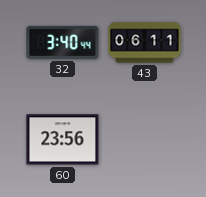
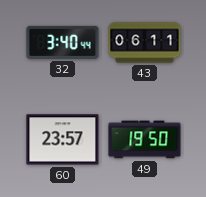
60: 23:56 -> 23:57
49: none -> 19:50
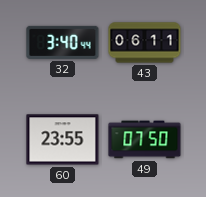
60: 23:57 -> 23:55
49: 19:50 -> 07:50
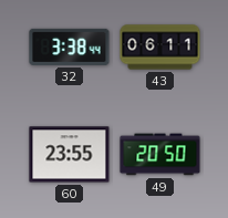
32: 3:40 -> 3:38
49: 07:50 -> 20:50
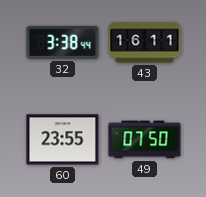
43: 06:11 -> 16:11
49: 20:50 -> 07:50
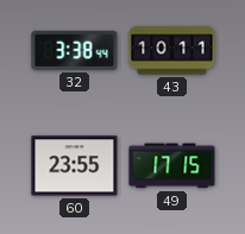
43: 16:11 -> 10:11
49: 07:50 -> 17:15
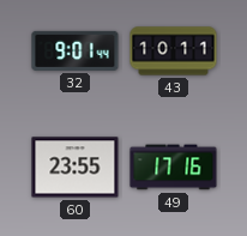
32: 3:38 -> 9:01
49: 17:15 -> 17:16
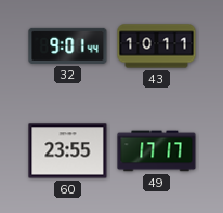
49: 17:16 -> 17:17
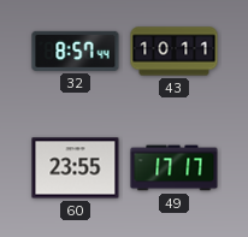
32: 9:01 -> 8:57
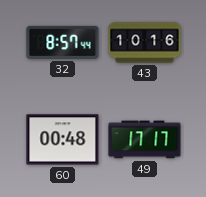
43: 10:11 -> 10:16
60: 23:55 -> 00:48
